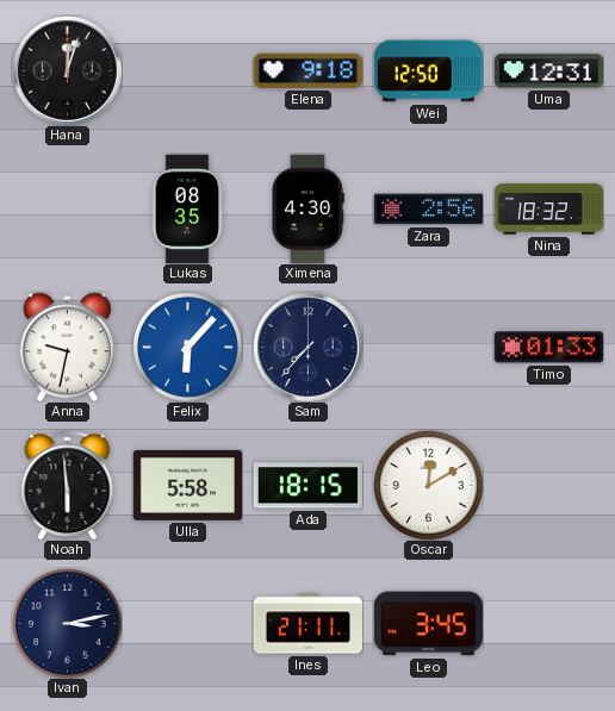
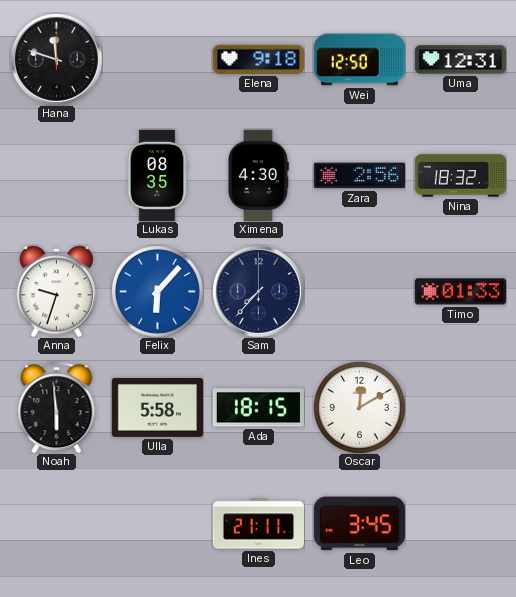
Hana: 12:03 -> 11:48
Anna: 9:32 -> 9:33
Ivan: 3:13 -> none
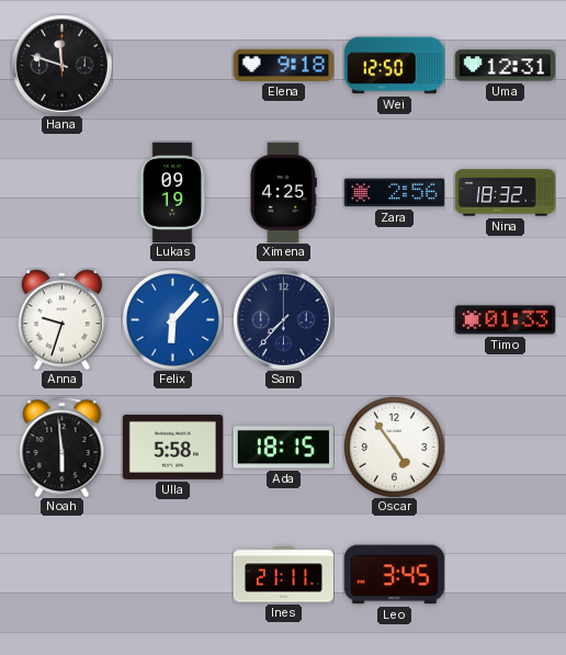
Lukas: 08:35 -> 09:19
Ximena: 4:30 -> 4:25
Oscar: 12:10 -> 4:54
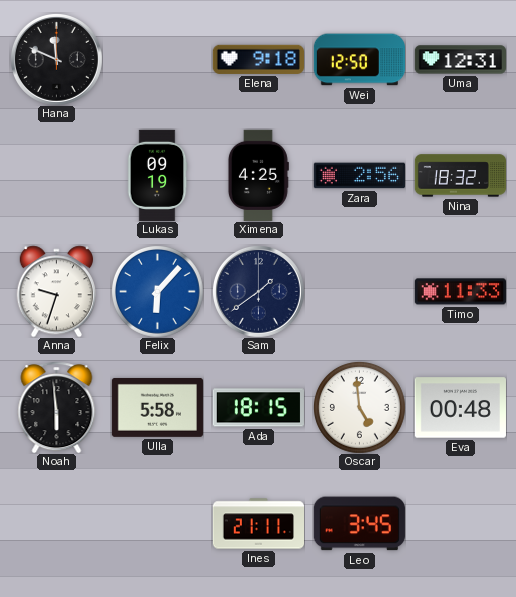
Hana: 11:48 -> 11:49
Sam: 7:37 -> 1:39
Timo: 01:33 -> 11:33
Oscar: 4:54 -> 4:59
Eva: none -> 00:48
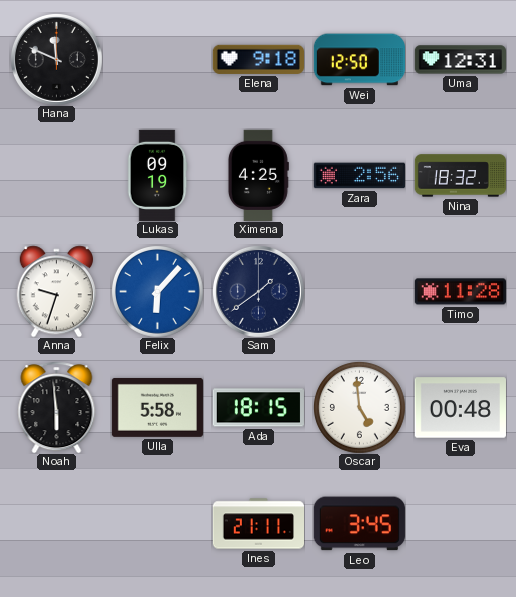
Timo: 11:33 -> 11:28
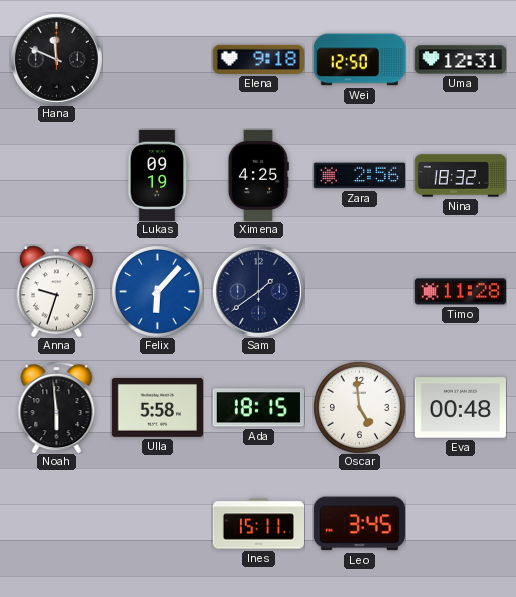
Ines: 21:11 -> 15:11
